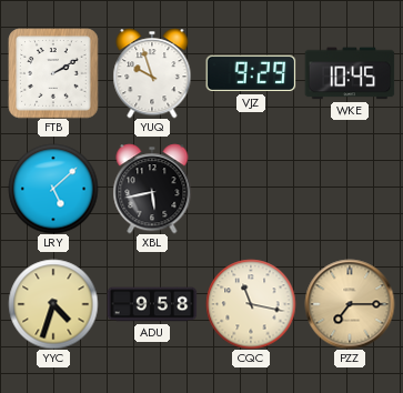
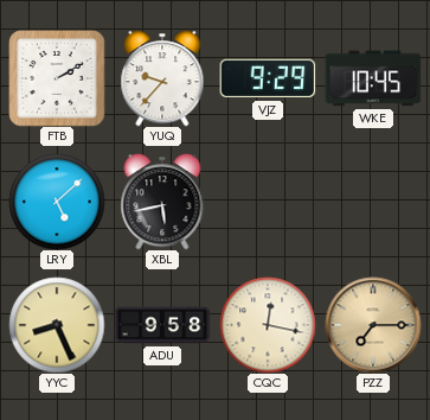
YUQ: 9:57 -> 9:37
YYC: 4:33 -> 8:26
CQC: 11:17 -> 12:17
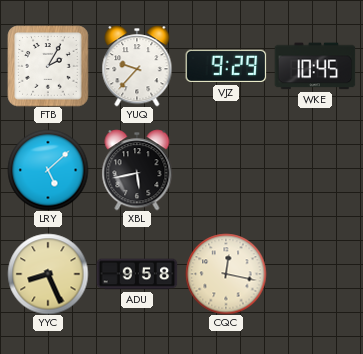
FTB: 2:10 -> 2:05
PZZ: 7:15 -> none
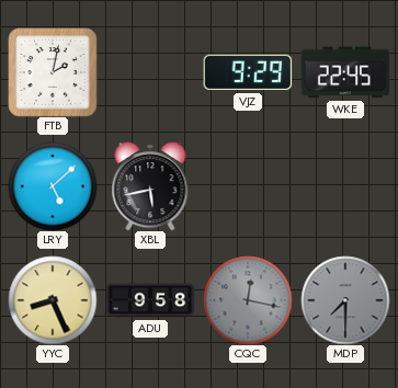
FTB: 2:05 -> 2:02
YUQ: 9:37 -> none
WKE: 10:45 -> 22:45
CQC dial: cream -> grey
MDP: none -> 7:30
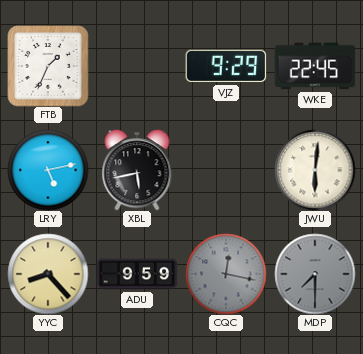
FTB: 2:02 -> 1:34
LRY: 5:08 -> 5:13
JWU: none -> 6:01
YYC: 8:26 -> 8:23
ADU: 9:58 -> 9:59
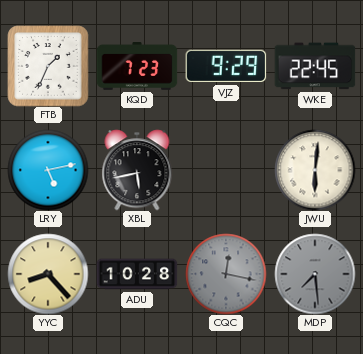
KQD: none -> 7:23
ADU: 9:59 -> 10:28
MDP: 7:30 -> 7:29
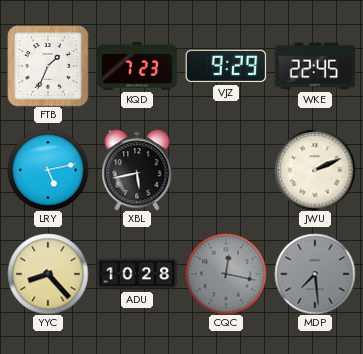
JWU: 6:01 -> 2:11
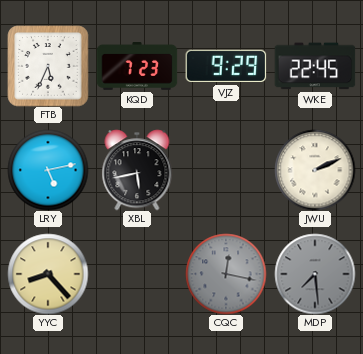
FTB: 1:34 -> 5:34
ADU: 10:28 -> none
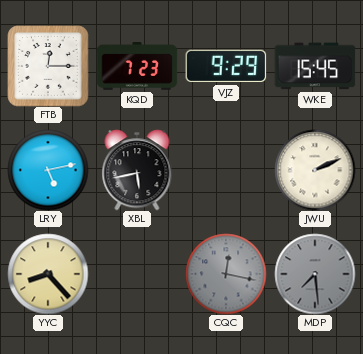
FTB: 5:34 -> 12:15
WKE: 22:45 -> 15:45
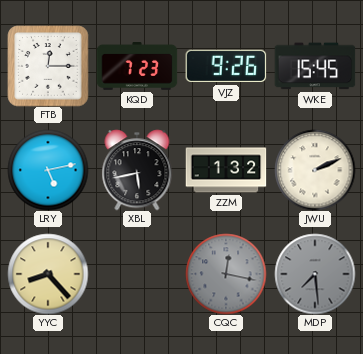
VJZ: 9:29 -> 9:26
ZZM: none -> 1:32
